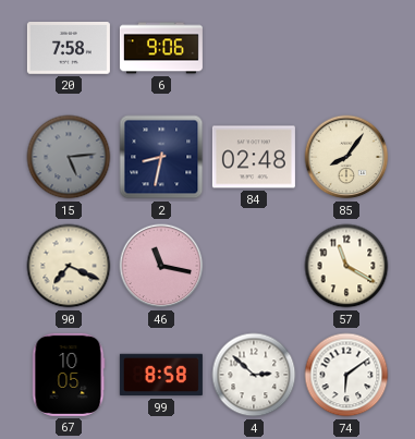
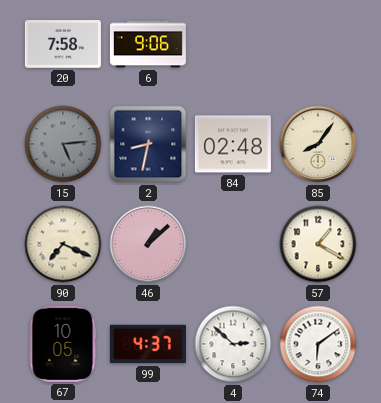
46: 11:17 -> 1:08
57: 11:20 -> 1:20
99: 8:58 -> 4:37
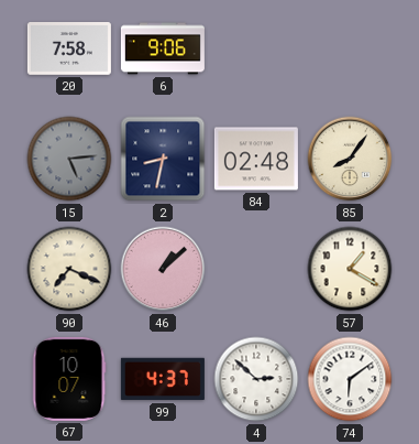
67: 10:05 -> 10:07
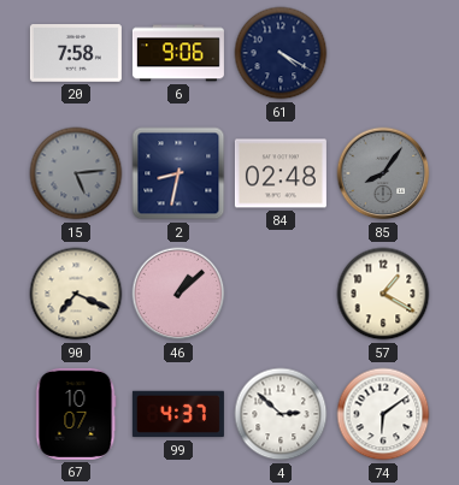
61: none -> 4:20
85 dial: cream -> grey
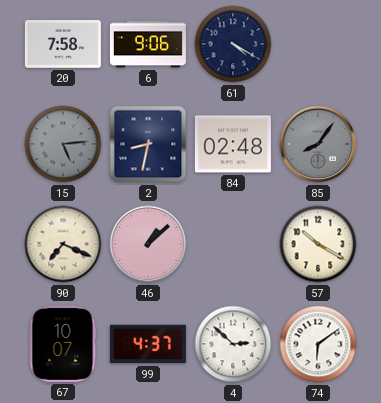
57: 1:20 -> 10:20
